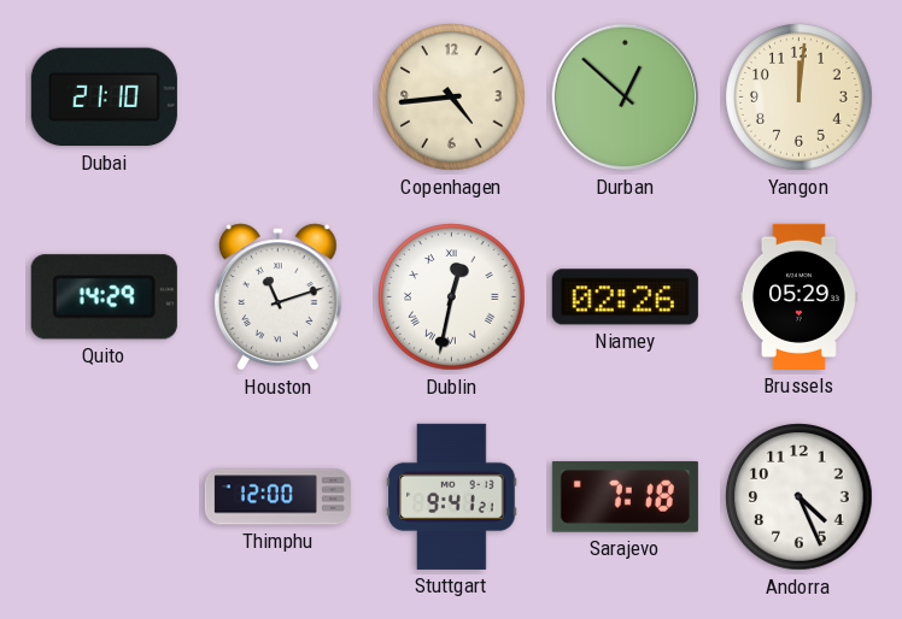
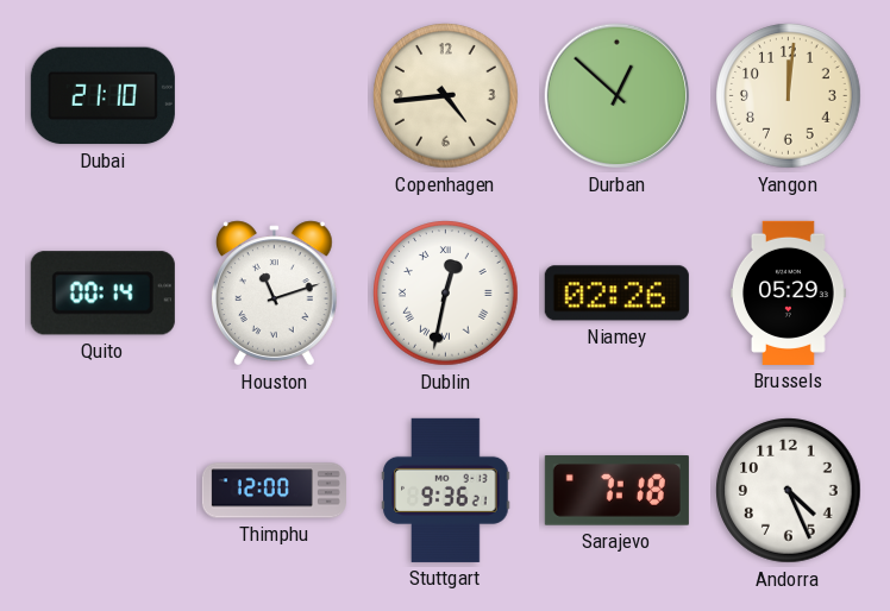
Quito: 14:29 -> 00:14
Stuttgart: 9:41 -> 9:36
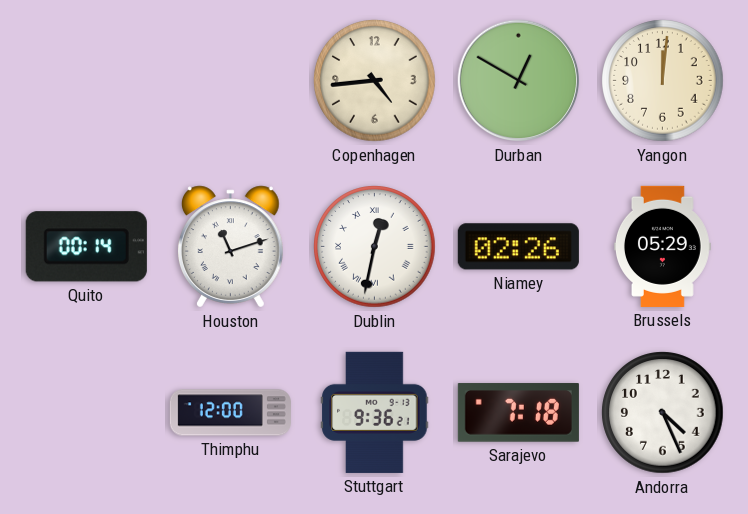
Dubai: 21:10 -> none
Durban: 12:52 -> 12:50
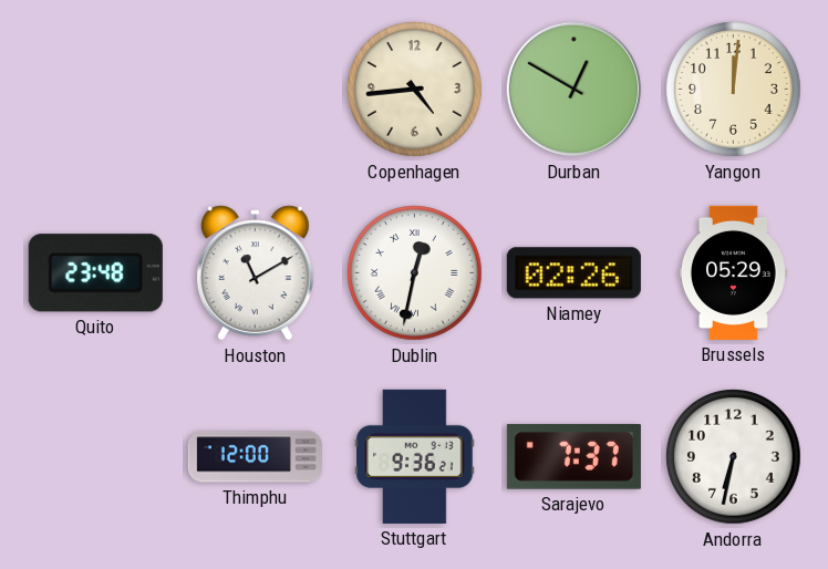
Quito: 00:14 -> 23:48
Houston: 11:12 -> 11:10
Sarajevo: 7:18 -> 7:37
Andorra: 4:26 -> 6:32
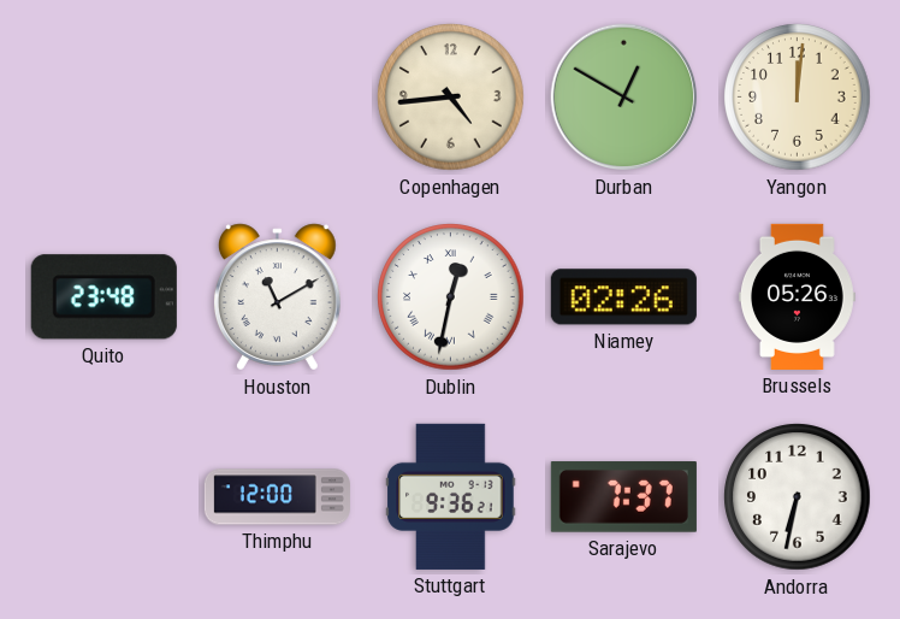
Brussels: 05:29 -> 05:26
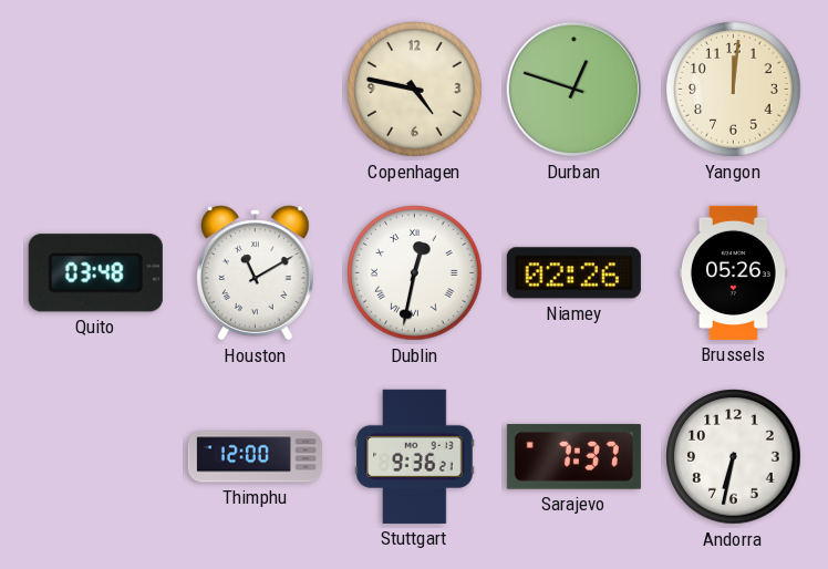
Copenhagen: 4:44 -> 4:47
Durban: 12:50 -> 12:48
Quito: 23:48 -> 03:48
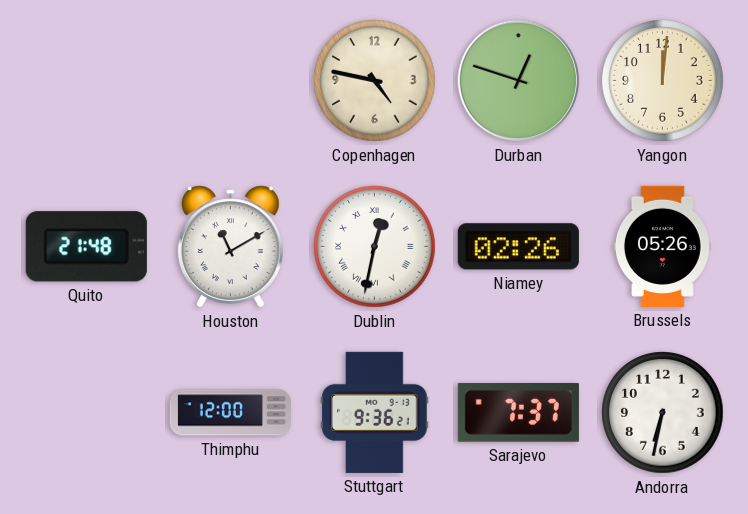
Quito: 03:48 -> 21:48
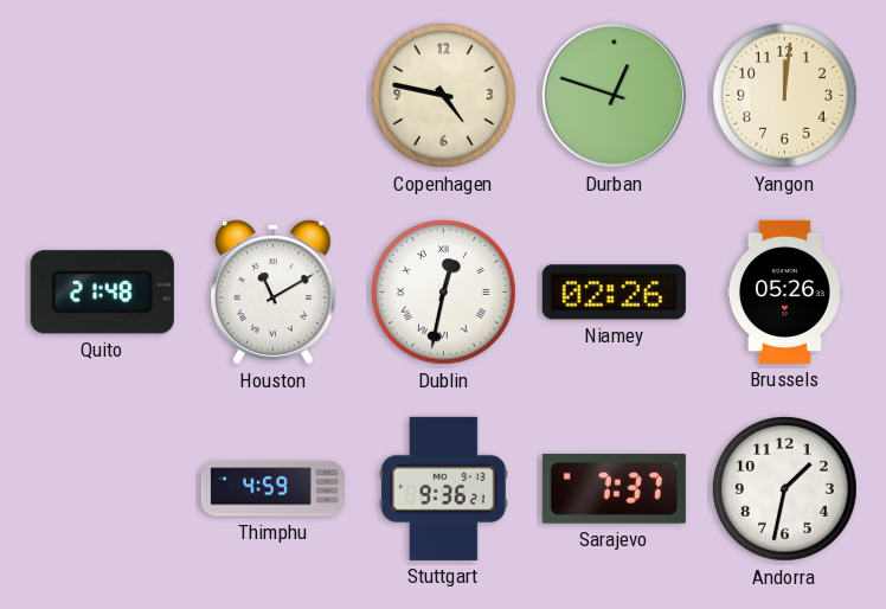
Thimphu: 12:00 -> 4:59
Andorra: 6:32 -> 1:32
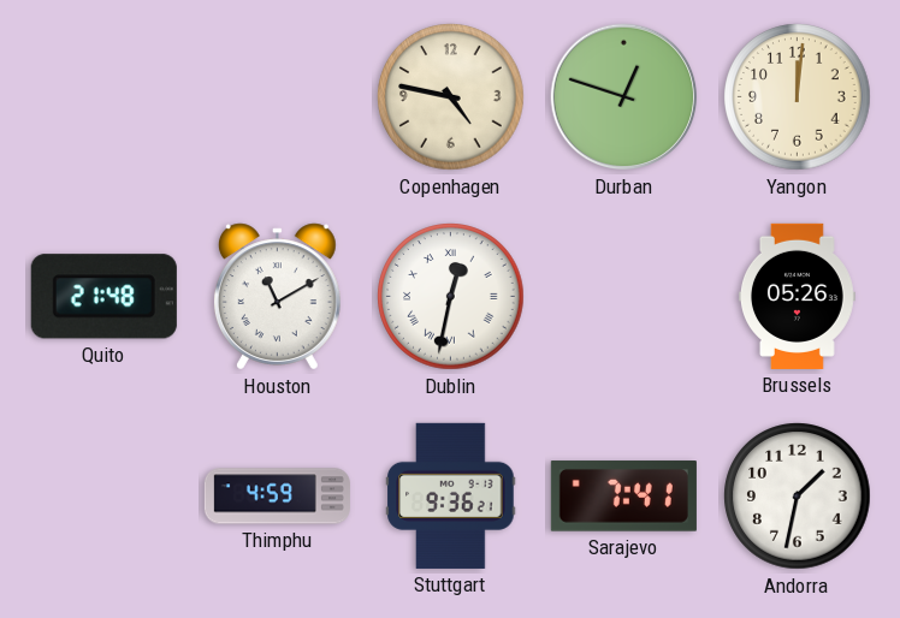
Niamey: 02:26 -> none
Sarajevo: 7:37 -> 7:41
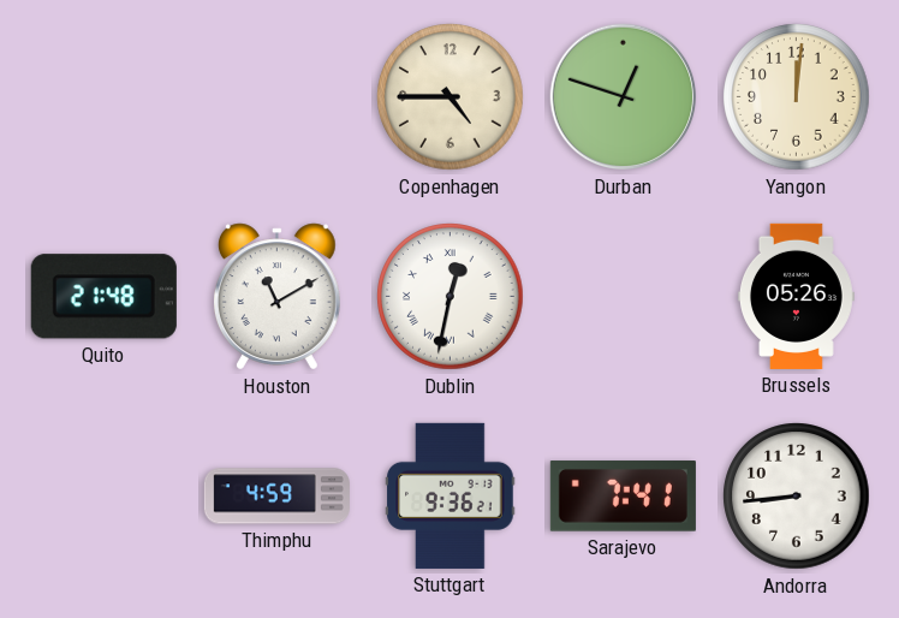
Copenhagen: 4:47 -> 4:45
Andorra: 1:32 -> 8:44
